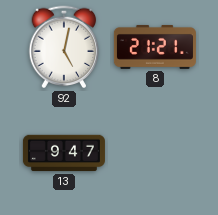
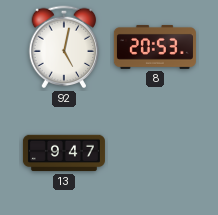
8: 21:21 -> 20:53
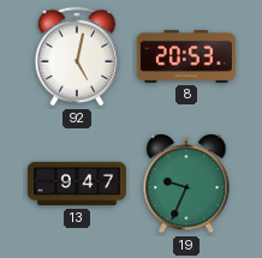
19: none -> 9:34
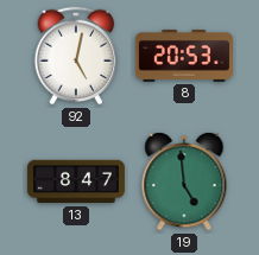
13: 9:47 -> 8:47
19: 9:34 -> 4:59
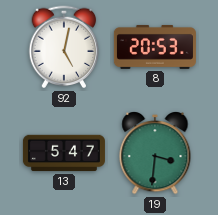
13: 8:47 -> 5:47
19: 4:59 -> 3:31
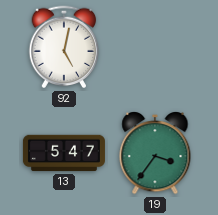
8: 20:53 -> none
19: 3:31 -> 3:36
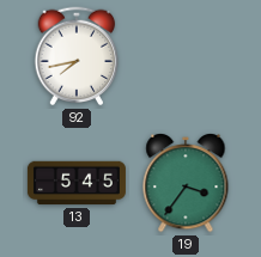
92: 5:02 -> 7:43
13: 5:47 -> 5:45
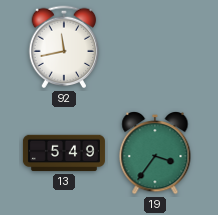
92: 7:43 -> 11:43
13: 5:45 -> 5:49
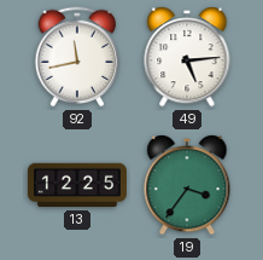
49: none -> 5:14
13: 5:49 -> 12:25
